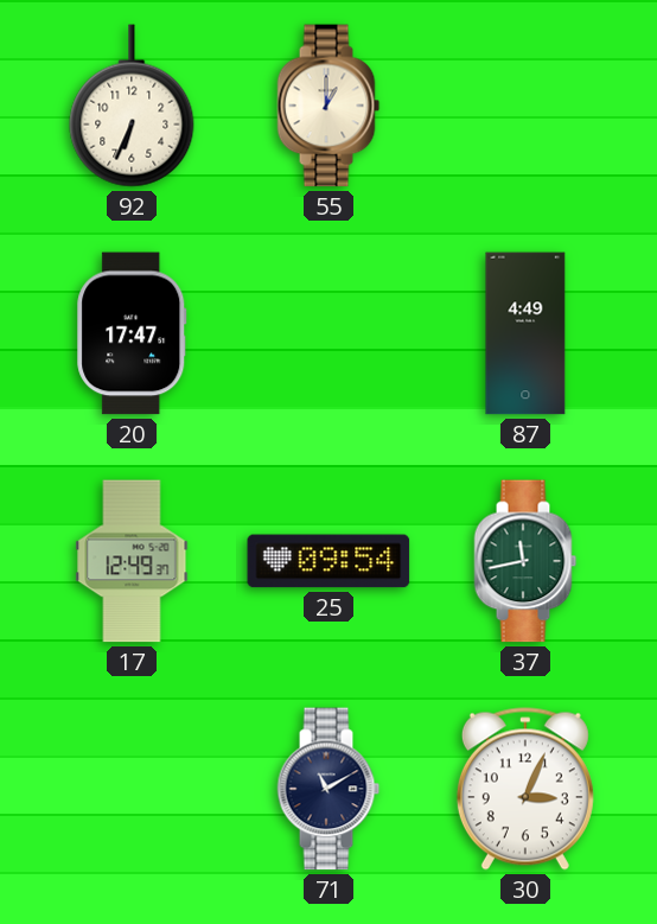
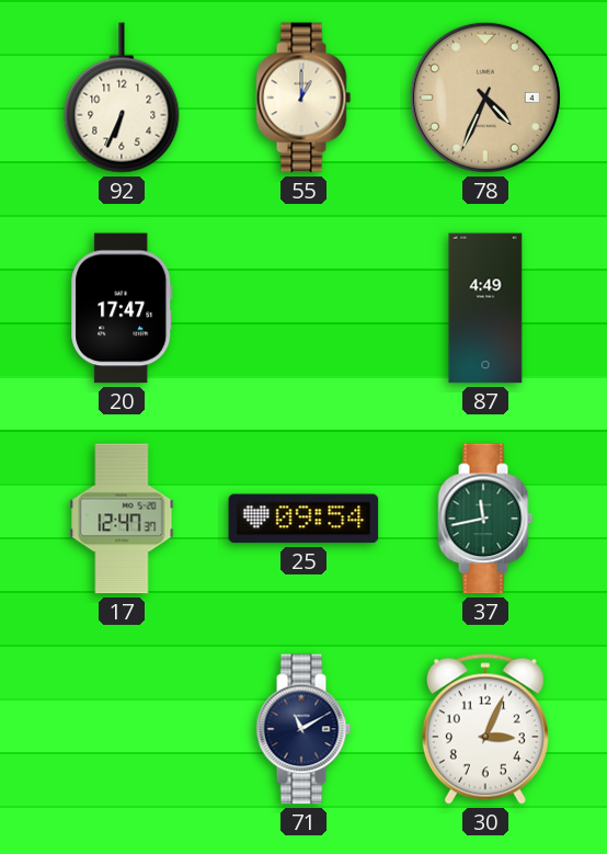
78: none -> 4:34
17: 12:49 -> 12:47
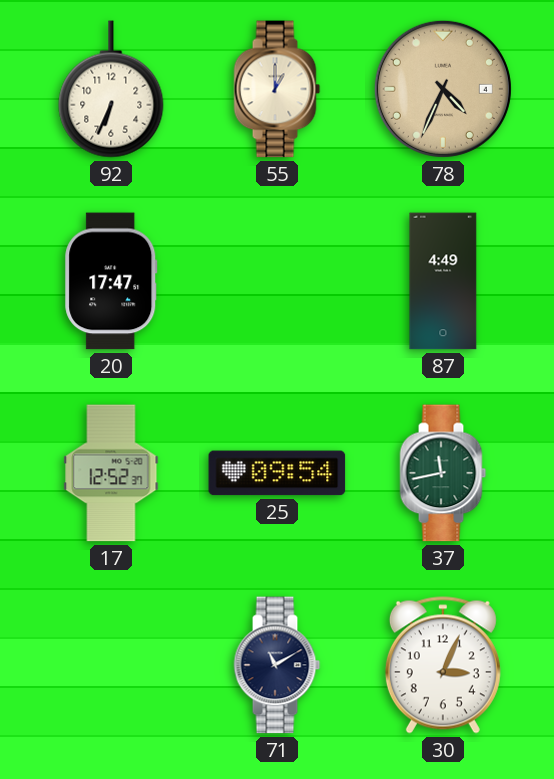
17: 12:47 -> 12:52
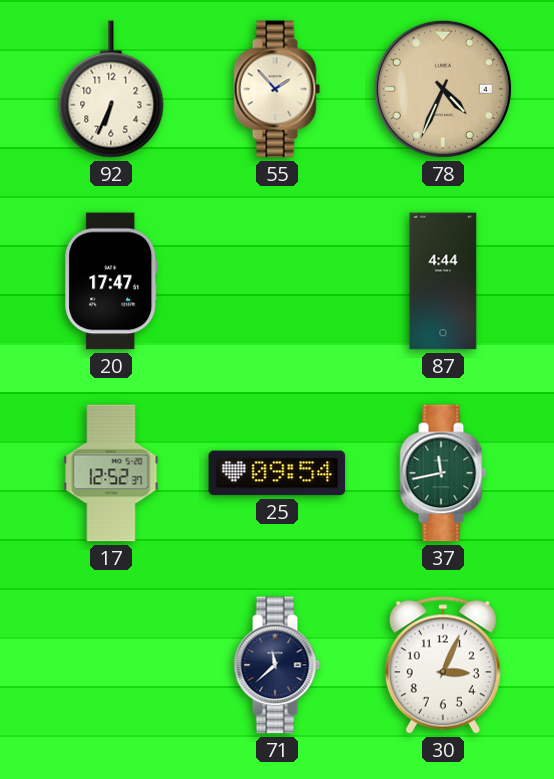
55: 1:00 -> 1:53
87: 4:49 -> 4:44
71: 11:10 -> 11:38
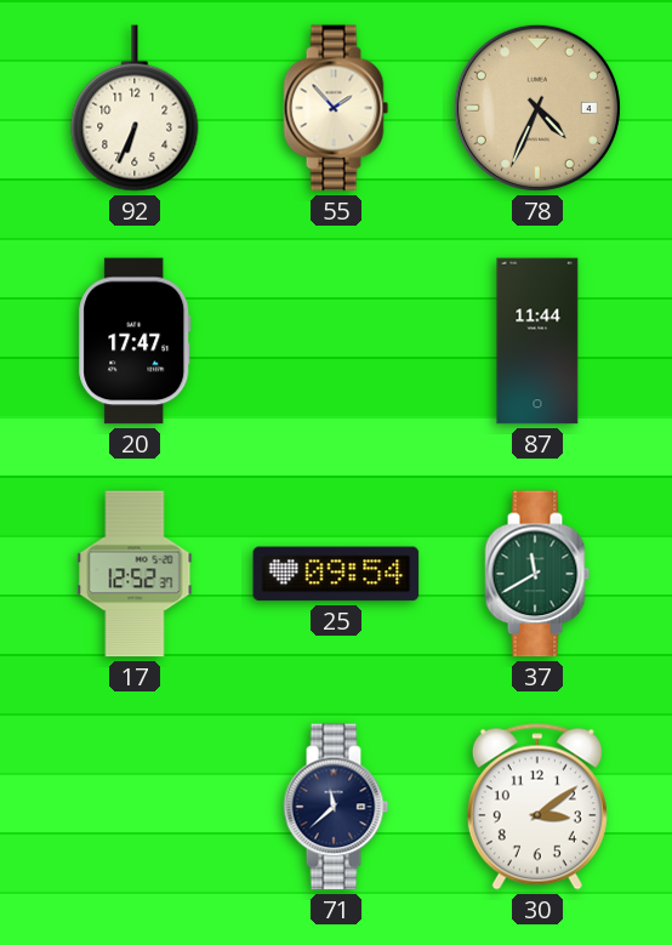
87: 4:44 -> 11:44
37: 11:43 -> 11:40
30: 3:04 -> 3:09
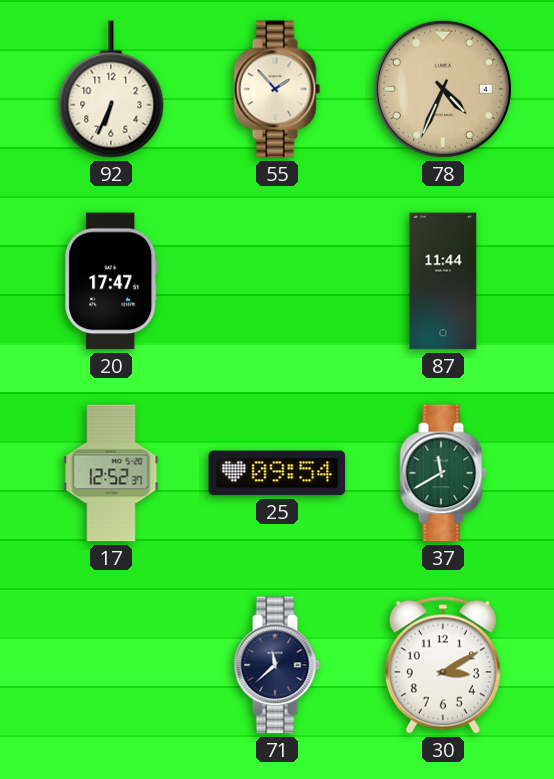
30: 3:09 -> 3:10
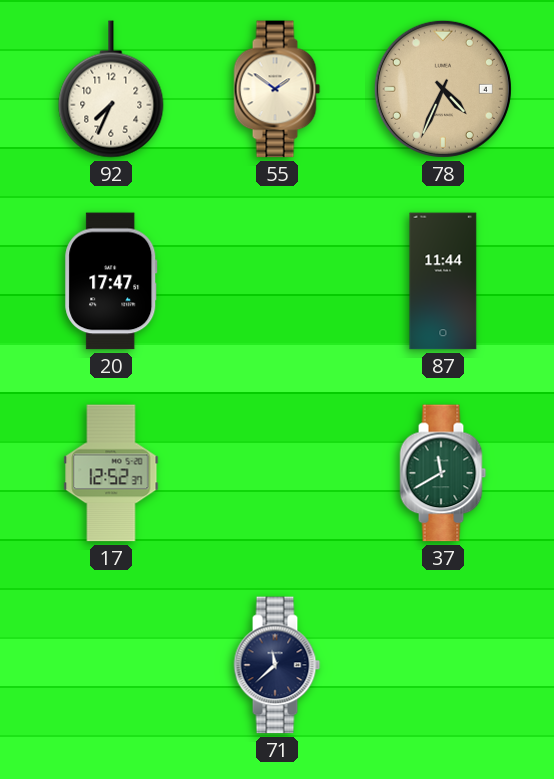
92: 6:34 -> 7:34
55: 1:53 -> 1:51
25: 09:54 -> none
30: 3:10 -> none
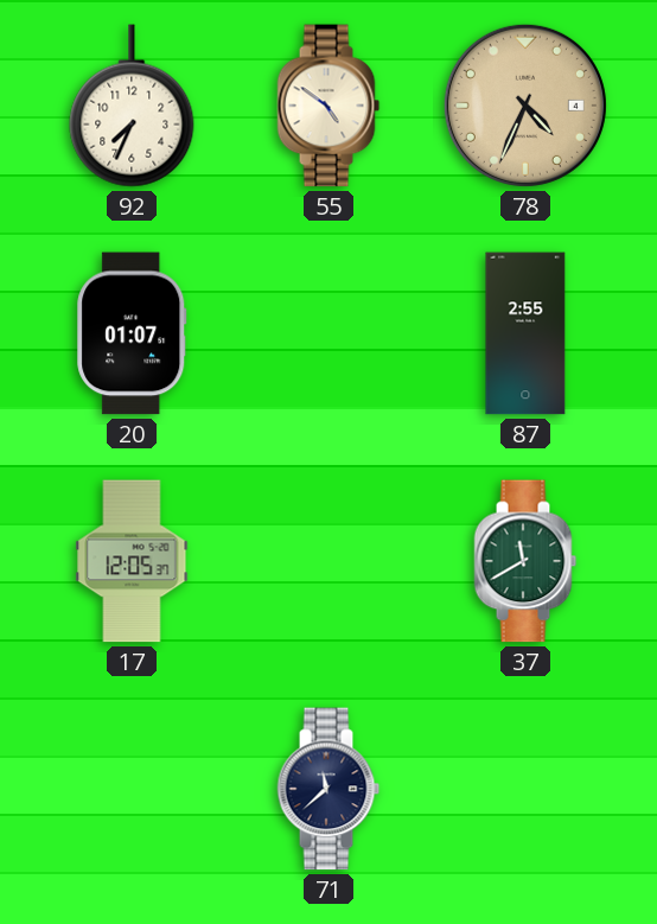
55: 1:51 -> 4:51
20: 17:47 -> 01:07
87: 11:44 -> 2:55
17: 12:52 -> 12:05
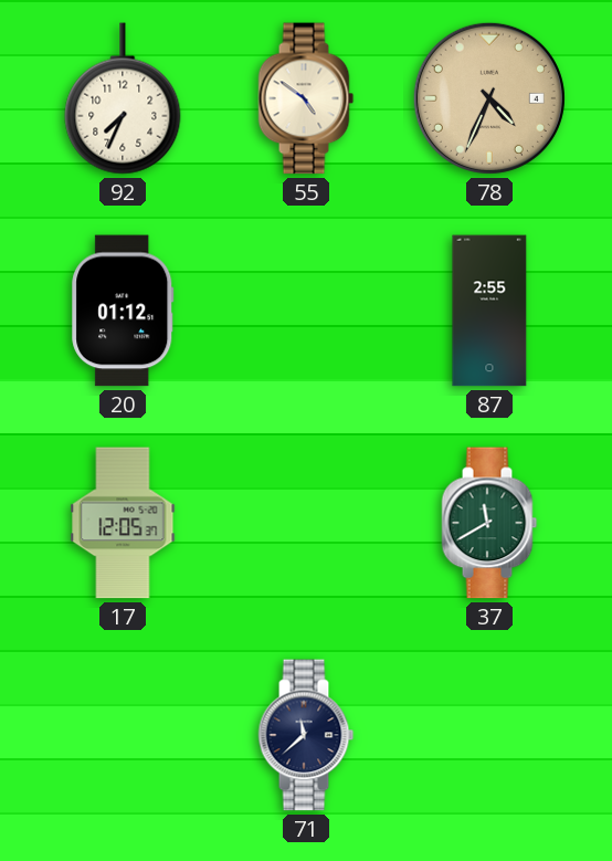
20: 01:07 -> 01:12
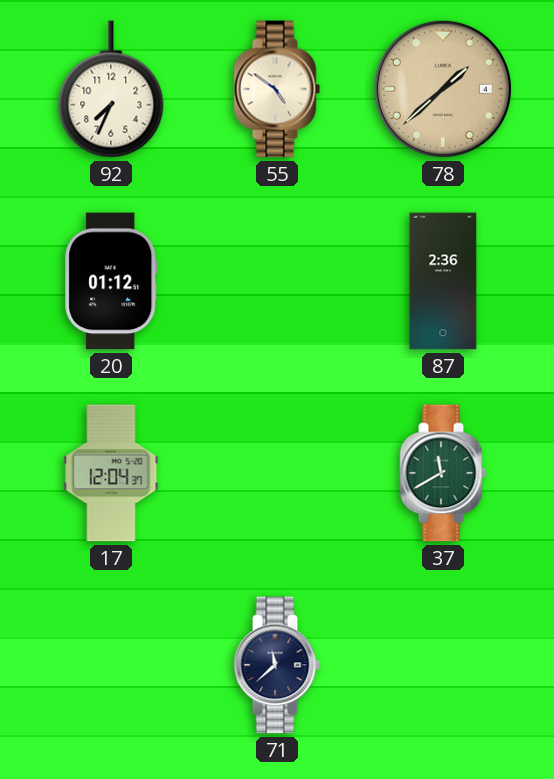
78: 4:34 -> 1:38
87: 2:55 -> 2:36
17: 12:05 -> 12:04
